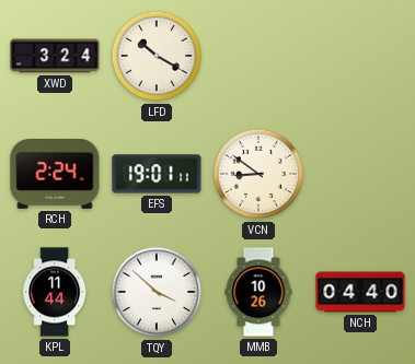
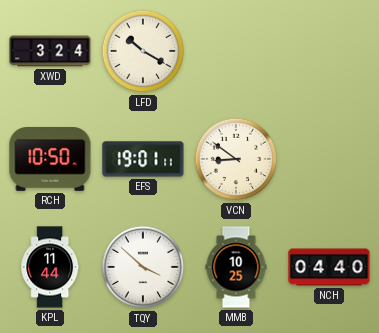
RCH: 2:24 -> 10:50
MMB: 10:26 -> 10:25
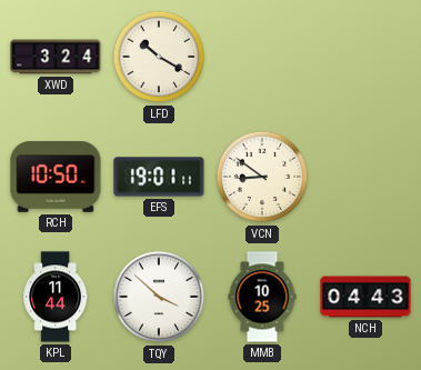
NCH: 04:40 -> 04:43
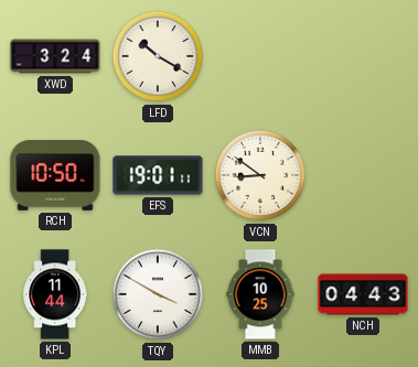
TQY: 3:52 -> 3:50
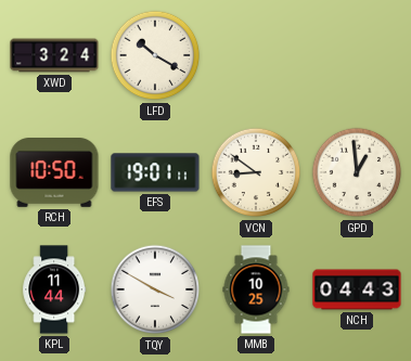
GPD: none -> 12:59
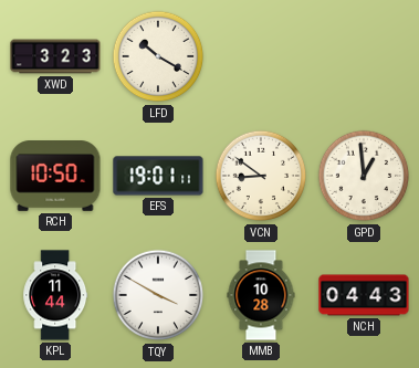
XWD: 3:24 -> 3:23
MMB: 10:25 -> 10:28
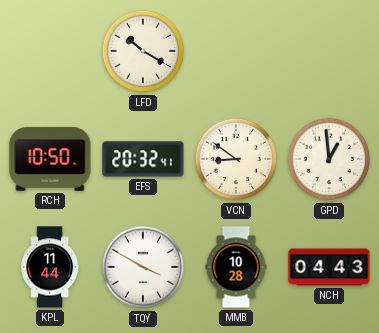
XWD: 3:23 -> none
EFS: 19:01 -> 20:32
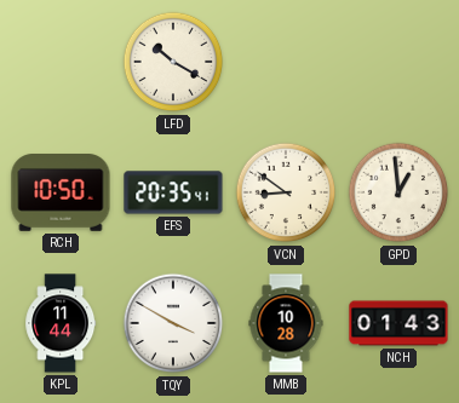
EFS: 20:32 -> 20:35
NCH: 04:43 -> 01:43
